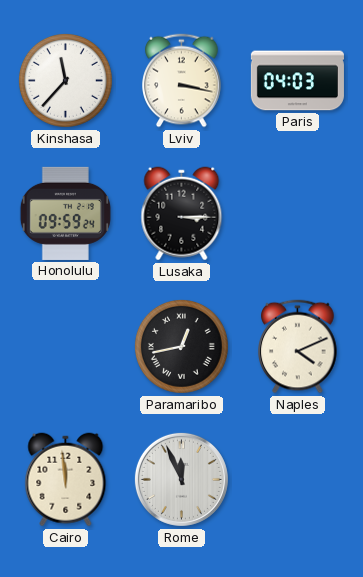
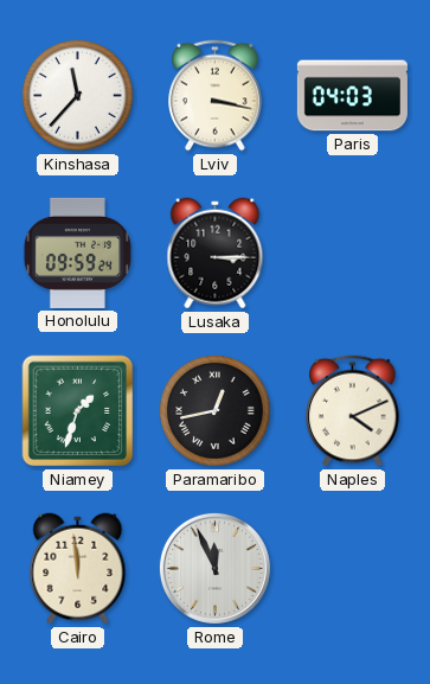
Niamey: none -> 1:33
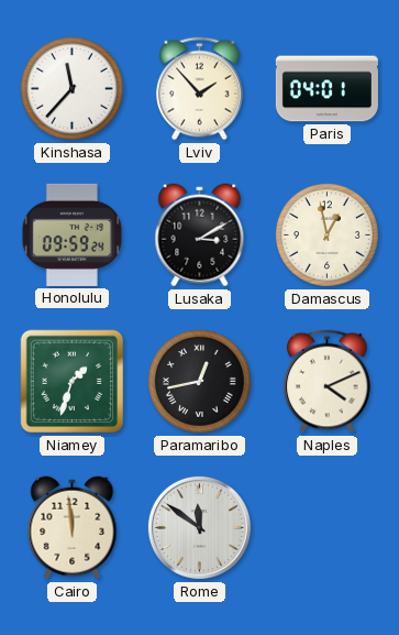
Lviv: 3:17 -> 1:53
Paris: 04:03 -> 04:01
Lusaka: 3:15 -> 3:10
Damascus: none -> 12:58
Rome: 11:56 -> 11:51
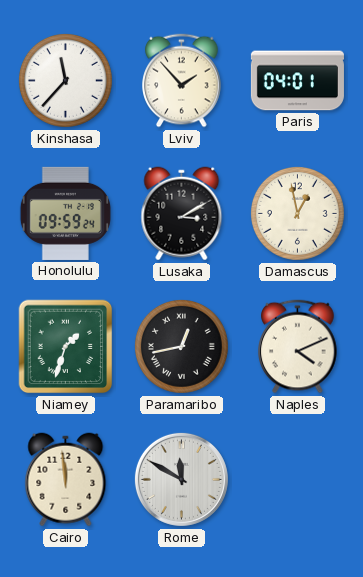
Rome: 11:51 -> 11:50
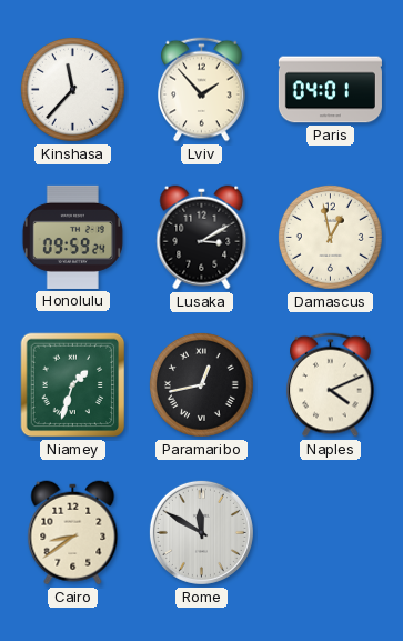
Cairo: 11:59 -> 8:39
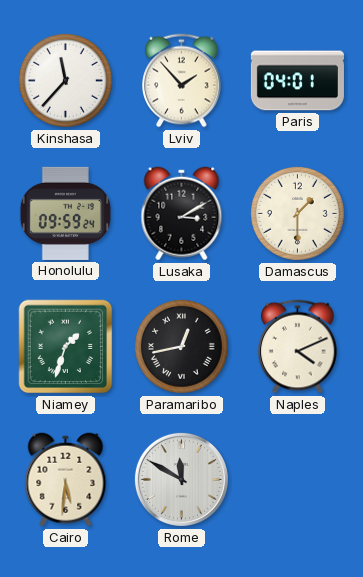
Damascus: 12:58 -> 1:30
Cairo: 8:39 -> 5:31
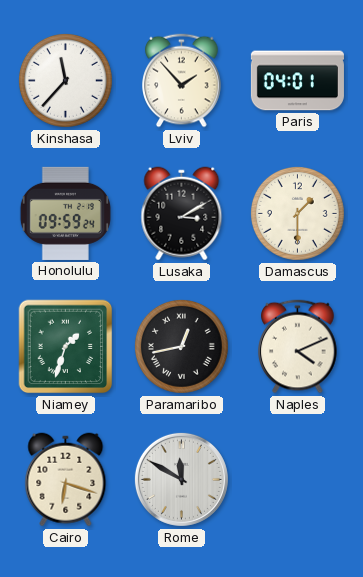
Cairo: 5:31 -> 6:18
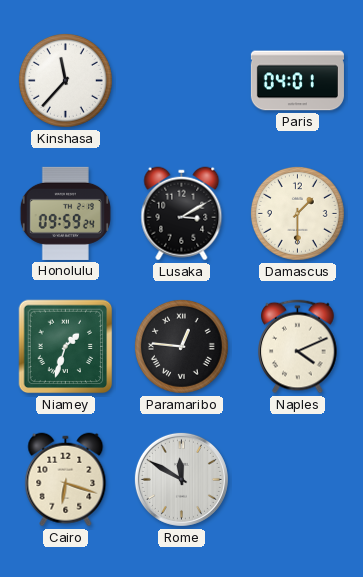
Lviv: 1:53 -> none
Paramaribo: 12:43 -> 12:46
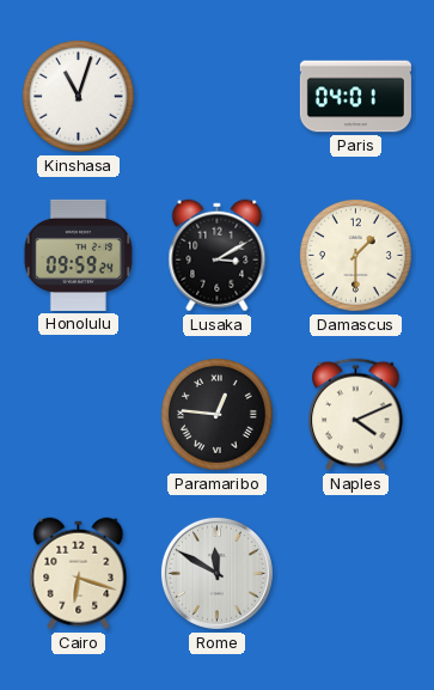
Kinshasa: 11:37 -> 11:03
Niamey: 1:33 -> none
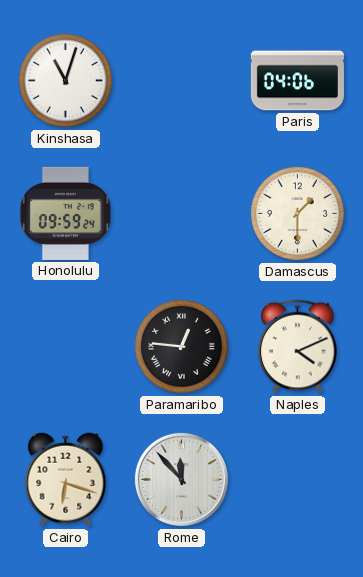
Paris: 04:01 -> 04:06
Lusaka: 3:10 -> none
Rome: 11:50 -> 11:53
